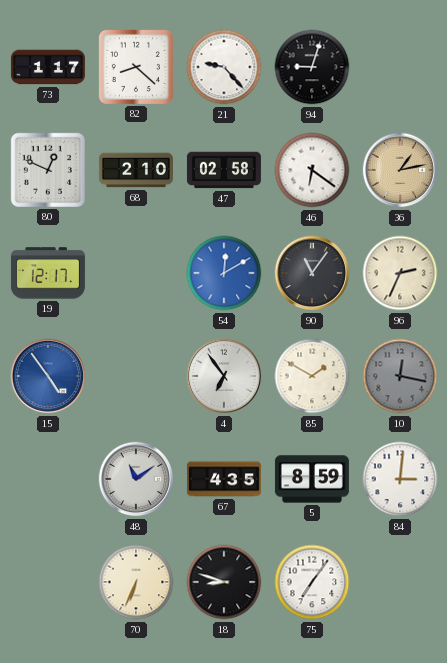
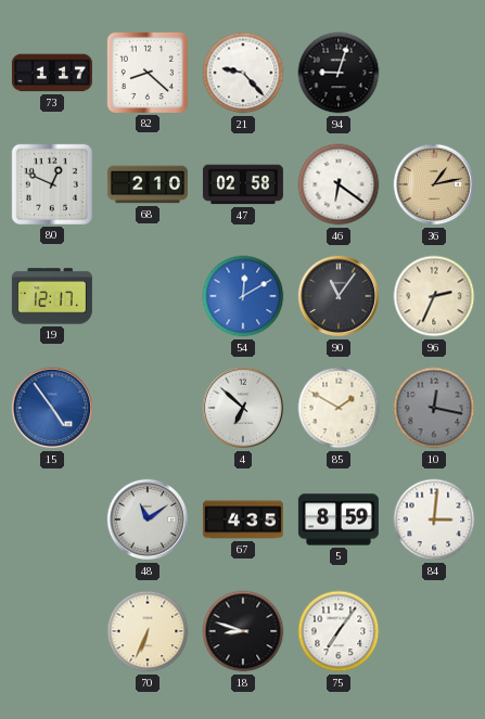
4: 6:54 -> 6:52
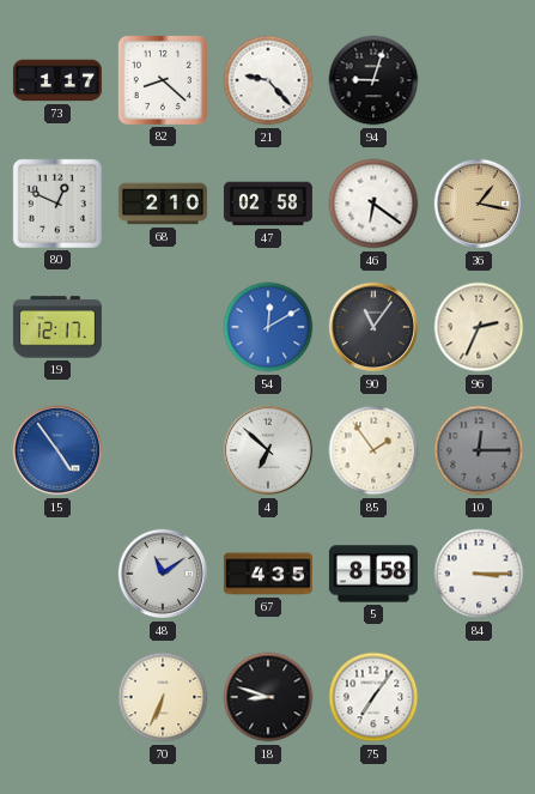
36: 1:13 -> 1:17
85: 1:50 -> 1:54
10: 12:17 -> 12:15
5: 8:59 -> 8:58
84: 3:01 -> 3:15
